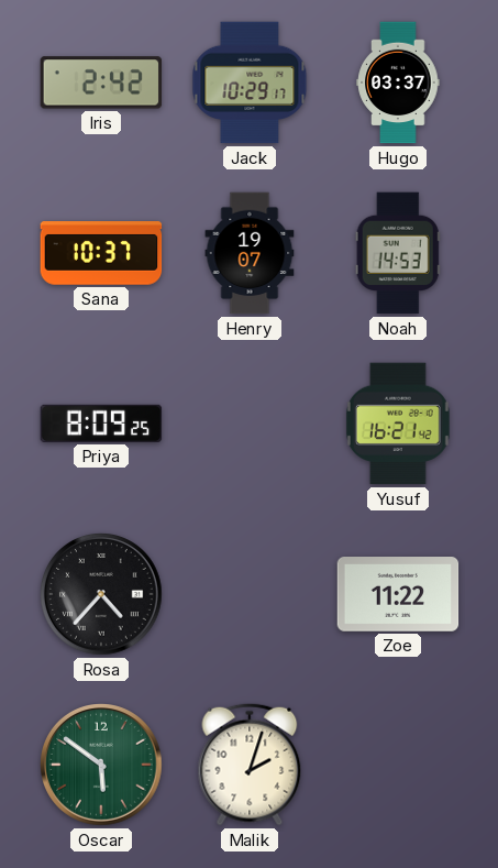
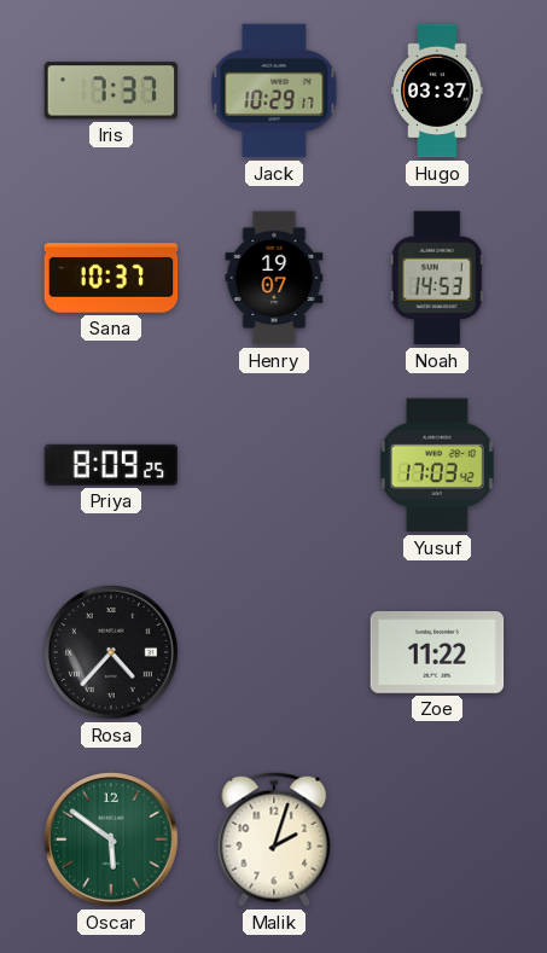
Iris: 2:42 -> 7:37
Yusuf: 16:21 -> 17:03
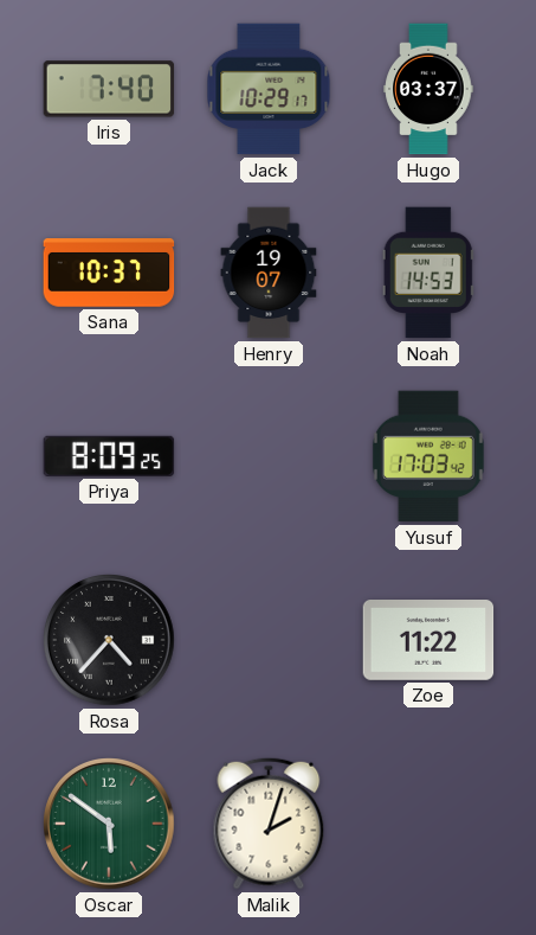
Iris: 7:37 -> 7:40
